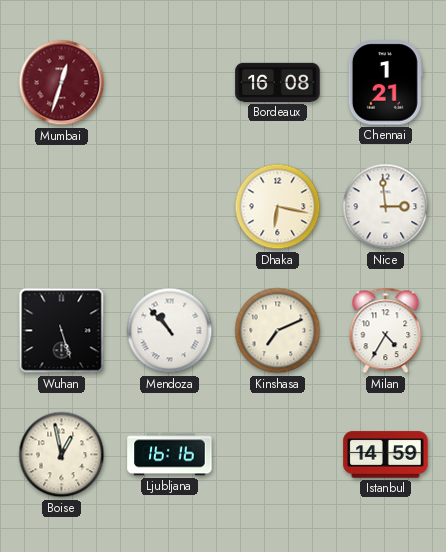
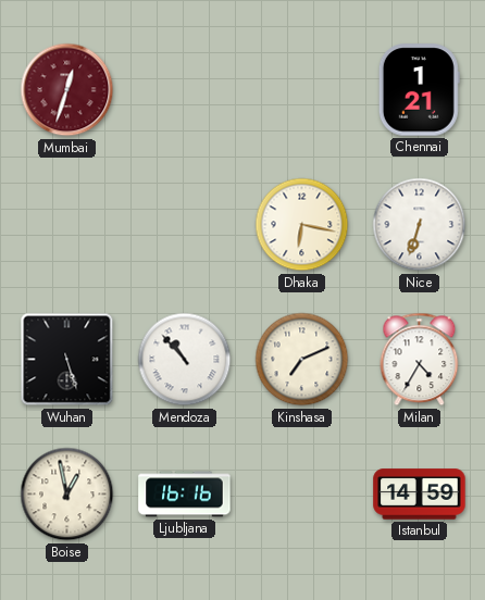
Bordeaux: 16:08 -> none
Nice: 2:59 -> 6:33
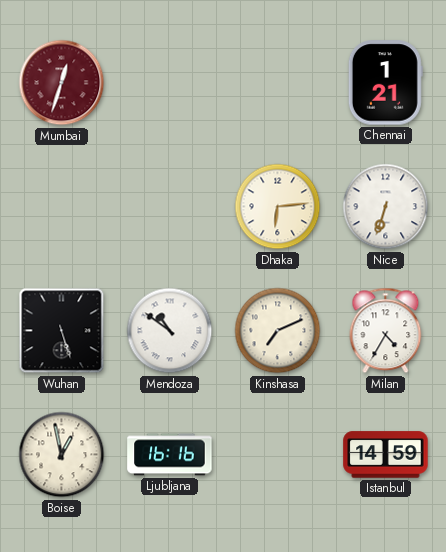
Dhaka: 6:17 -> 6:14
Mendoza: 10:53 -> 10:51
